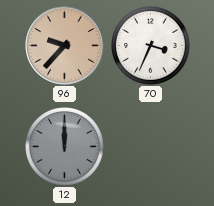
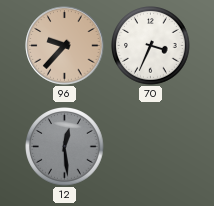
12: 12:00 -> 12:29
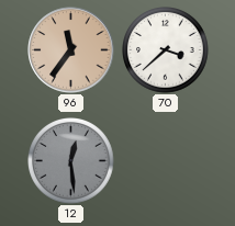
96: 9:37 -> 11:36
70: 3:34 -> 3:38
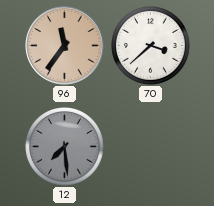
12: 12:29 -> 7:29
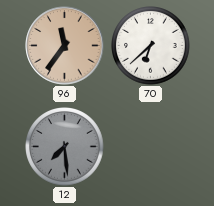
70: 3:38 -> 6:38
